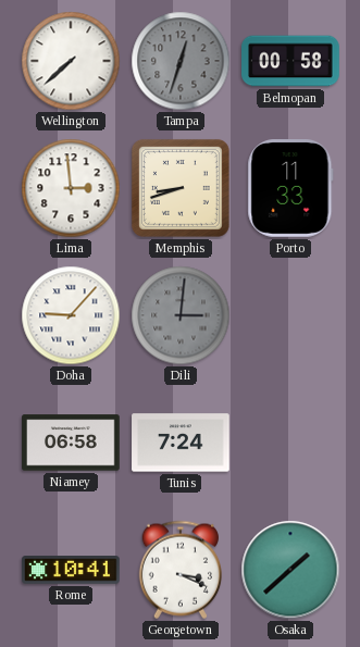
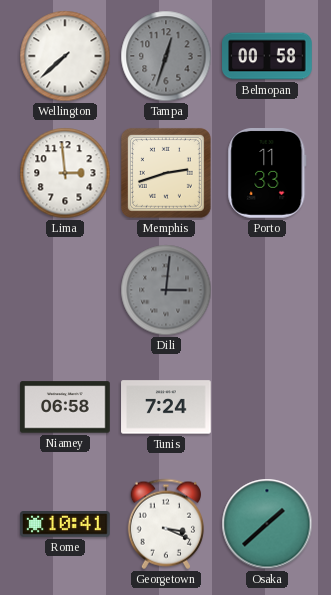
Memphis: 8:42 -> 2:42
Doha: 9:07 -> none
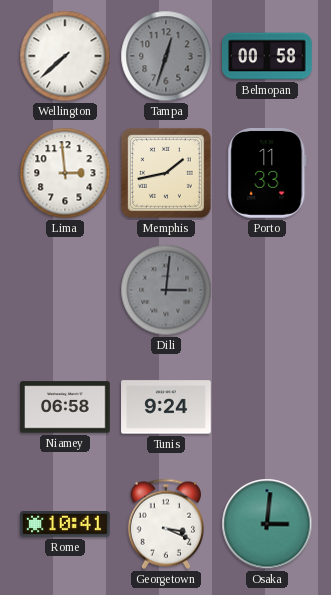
Memphis: 2:42 -> 1:43
Tunis: 7:24 -> 9:24
Osaka: 1:38 -> 3:01
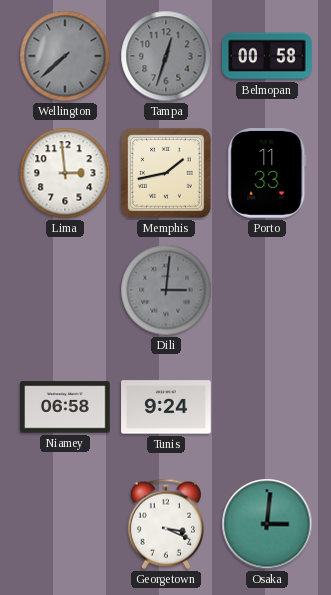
Wellington dial: white -> grey
Rome: 10:41 -> none
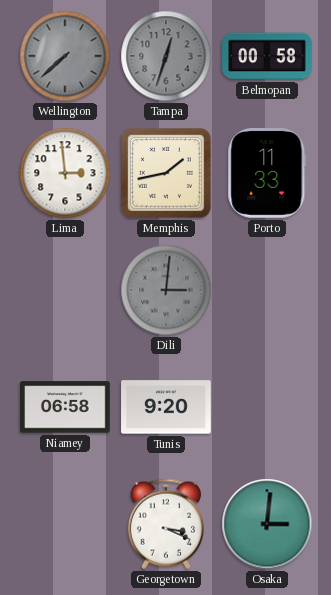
Tunis: 9:24 -> 9:20
